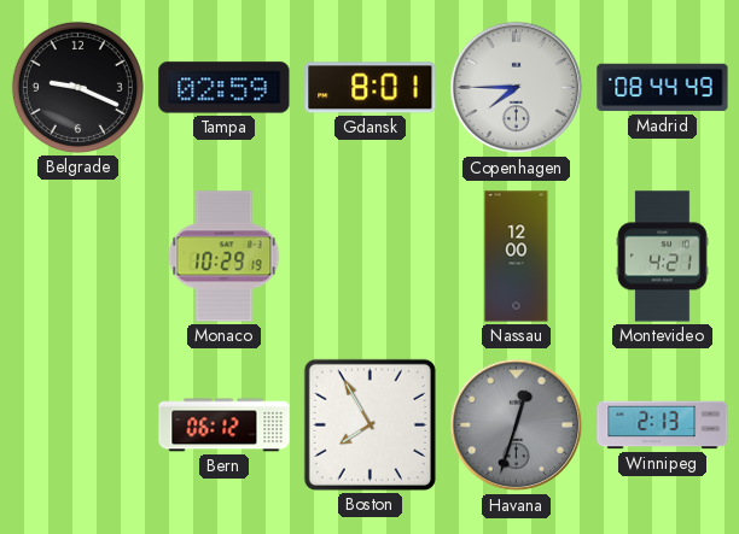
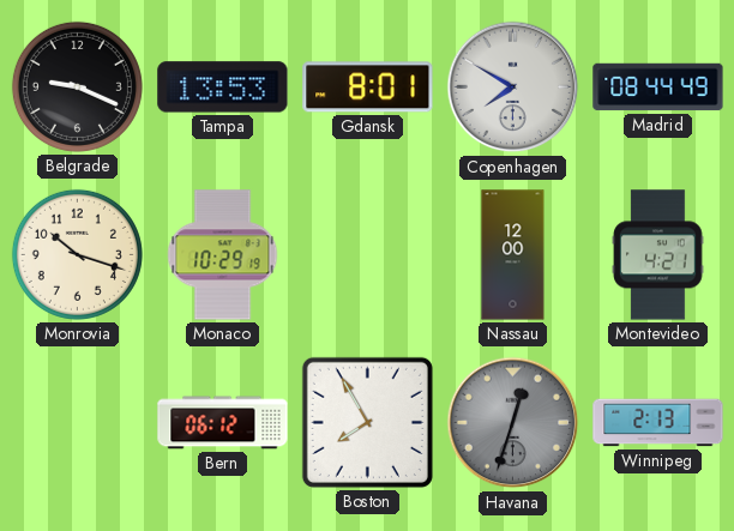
Tampa: 02:59 -> 13:53
Copenhagen: 7:45 -> 7:50
Monrovia: none -> 10:18
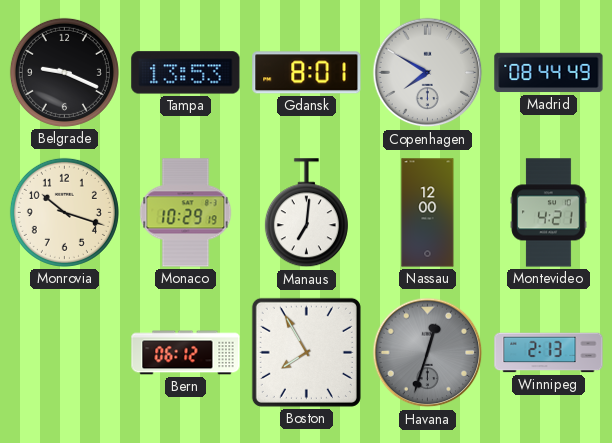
Manaus: none -> 7:01
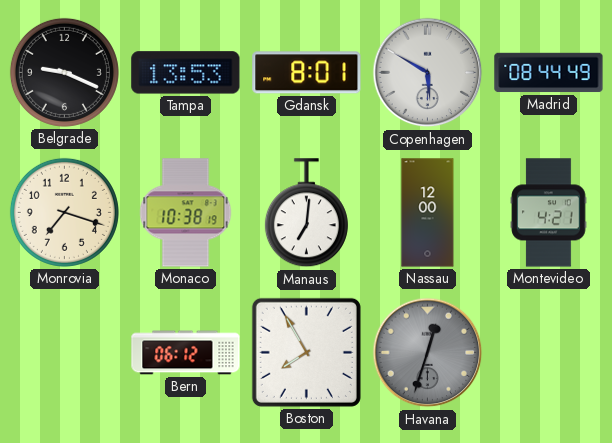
Copenhagen: 7:50 -> 5:50
Monrovia: 10:18 -> 7:18
Monaco: 10:29 -> 10:38
Winnipeg: 2:13 -> none
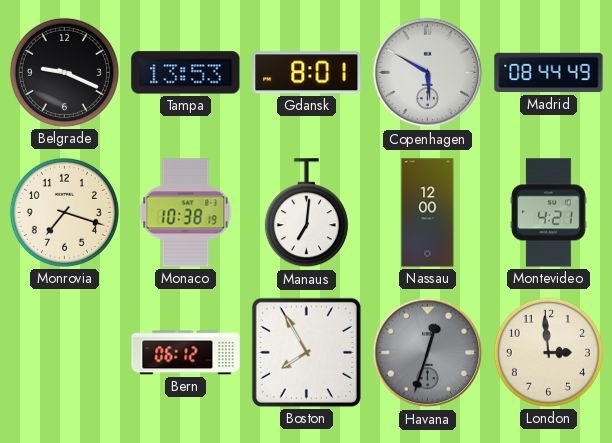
London: none -> 2:59
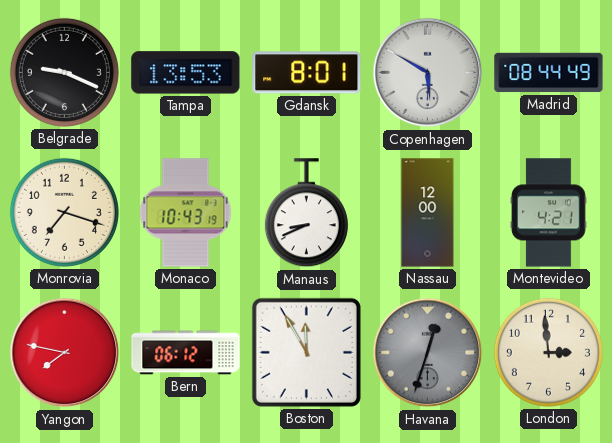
Monaco: 10:38 -> 10:43
Manaus: 7:01 -> 8:41
Yangon: none -> 7:47
Boston: 7:55 -> 11:55
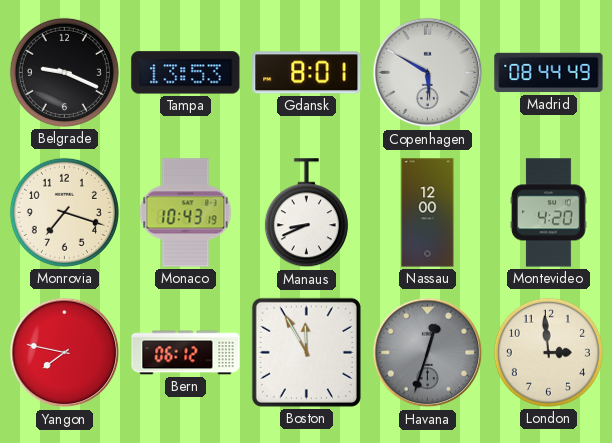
Montevideo: 4:21 -> 4:20
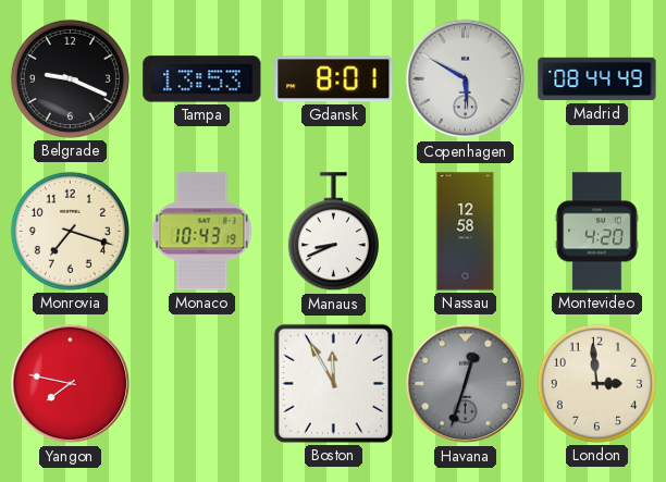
Nassau: 12:00 -> 12:58
Bern: 06:12 -> none
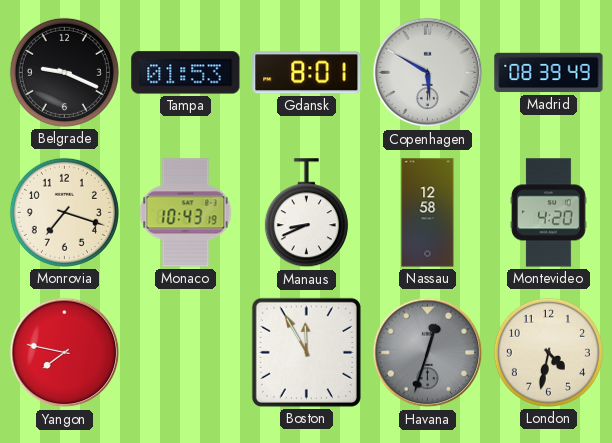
Tampa: 13:53 -> 01:53
Madrid: 08:44 -> 08:39
London: 2:59 -> 4:32
